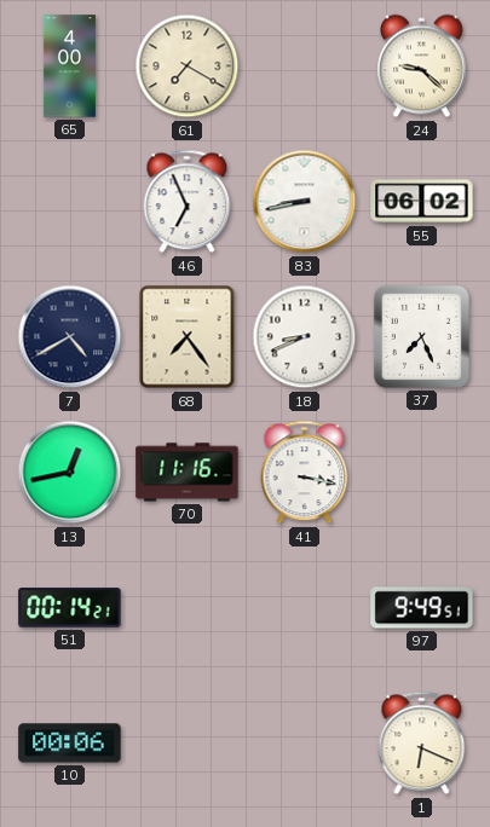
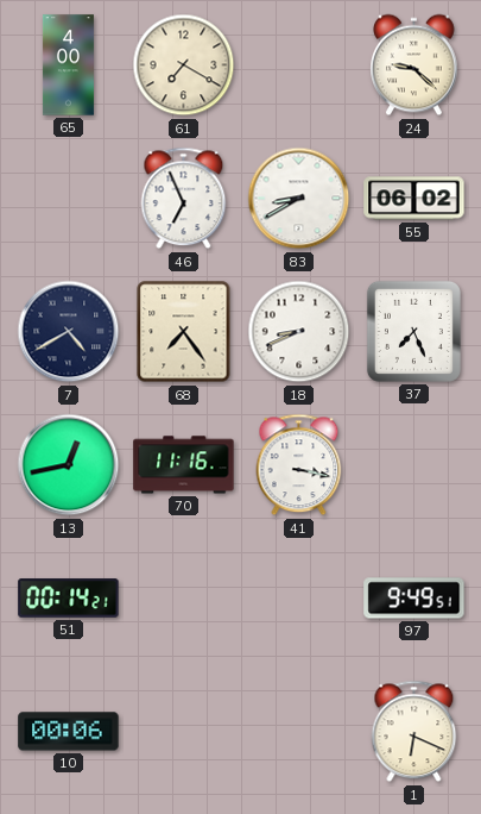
83: 8:43 -> 8:40
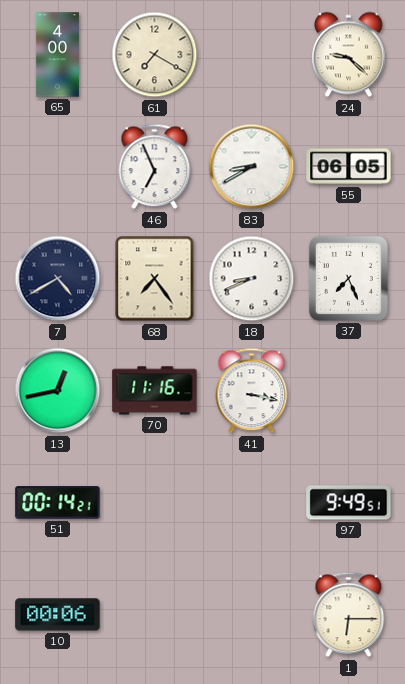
55: 06:02 -> 06:05
1: 6:19 -> 6:15
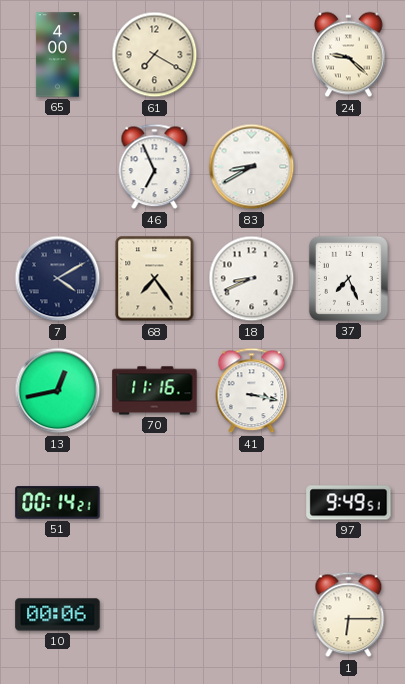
55: 06:05 -> none
7: 4:40 -> 4:10
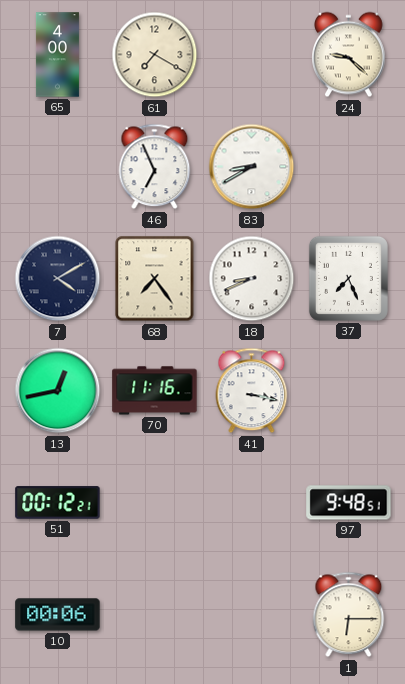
51: 00:14 -> 00:12
97: 9:49 -> 9:48
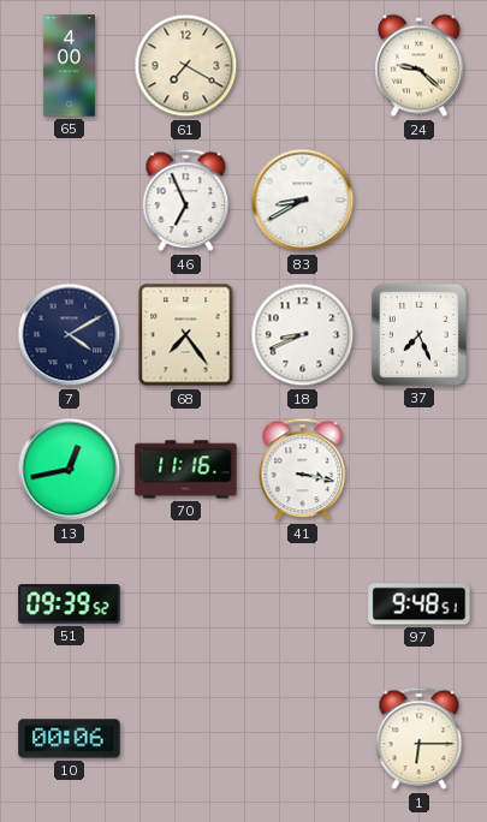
51: 00:12 -> 09:39
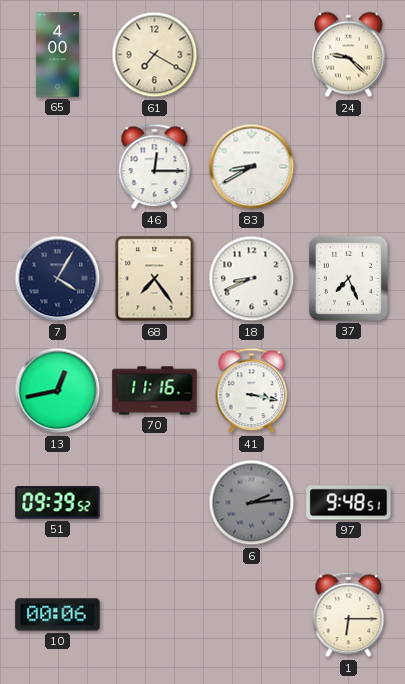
46: 6:56 -> 12:15
7: 4:10 -> 4:05
6: none -> 2:14
